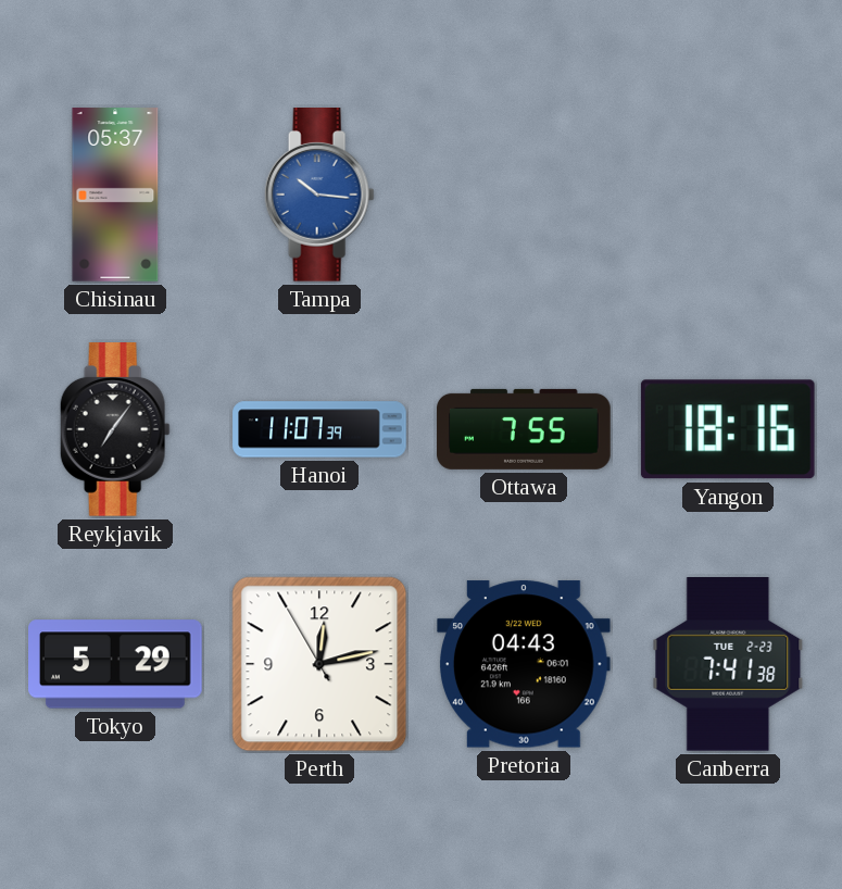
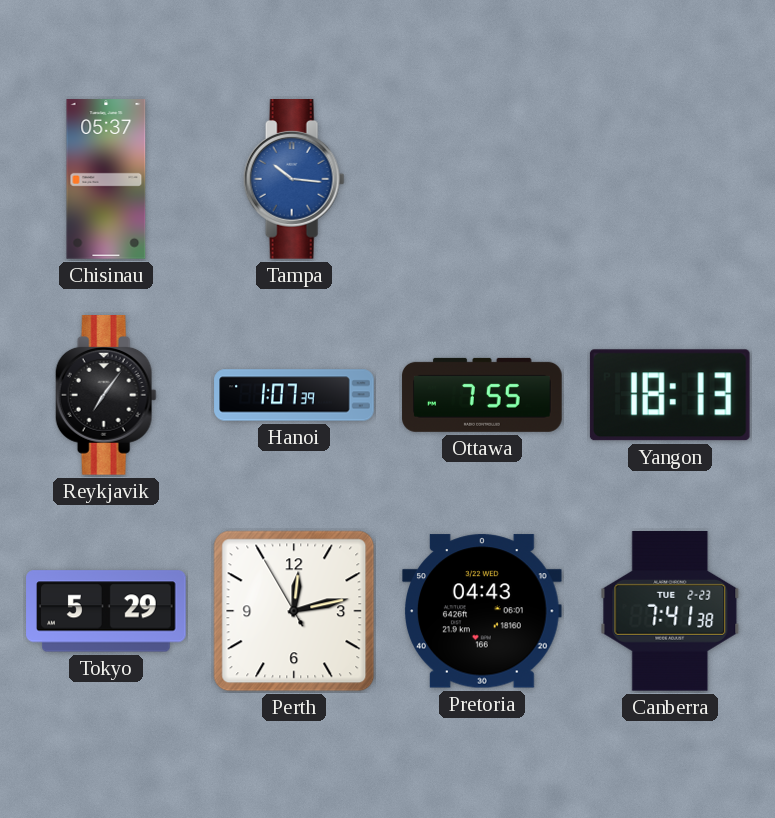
Hanoi: 11:07 -> 1:07
Yangon: 18:16 -> 18:13
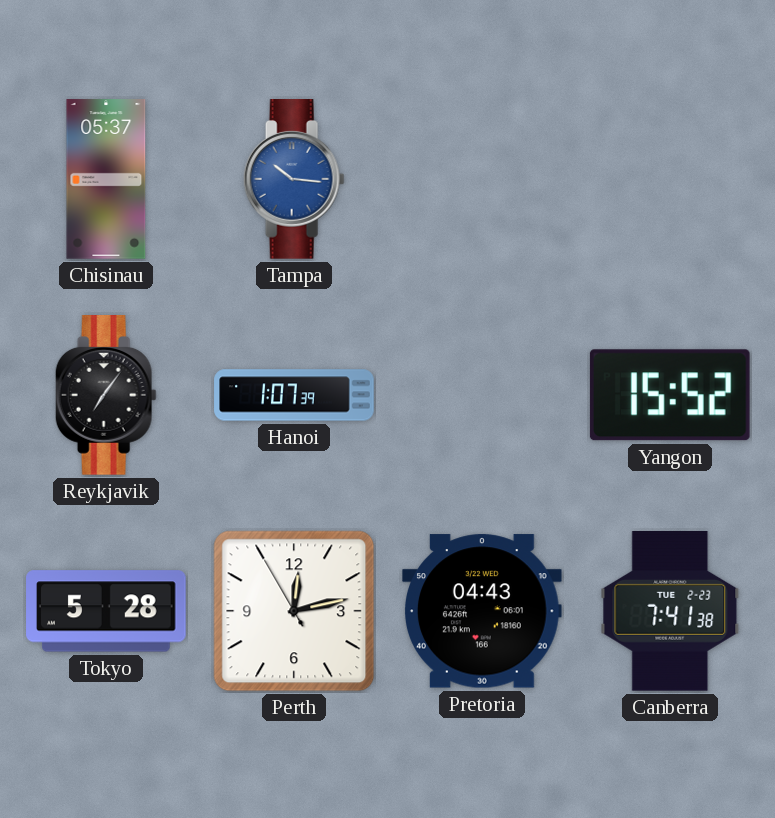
Ottawa: 7:55 -> none
Yangon: 18:13 -> 15:52
Tokyo: 5:29 -> 5:28
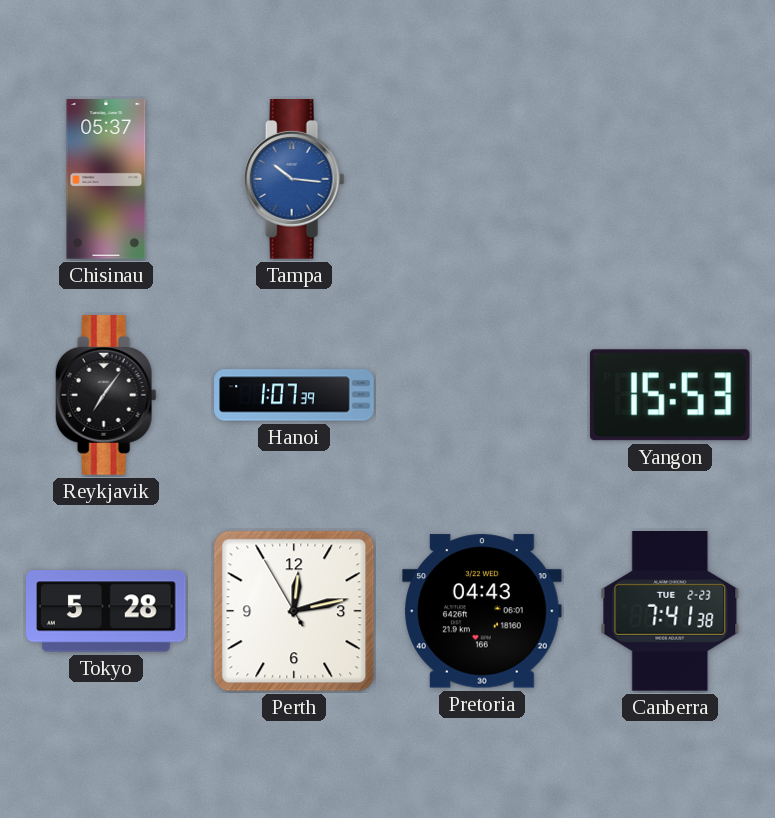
Yangon: 15:52 -> 15:53
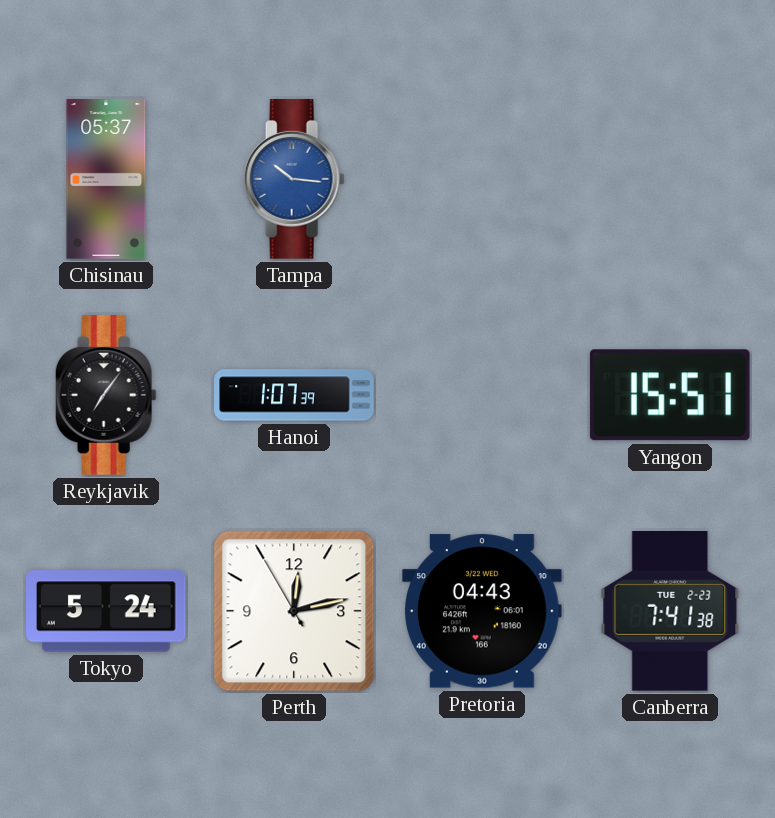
Yangon: 15:53 -> 15:51
Tokyo: 5:28 -> 5:24
